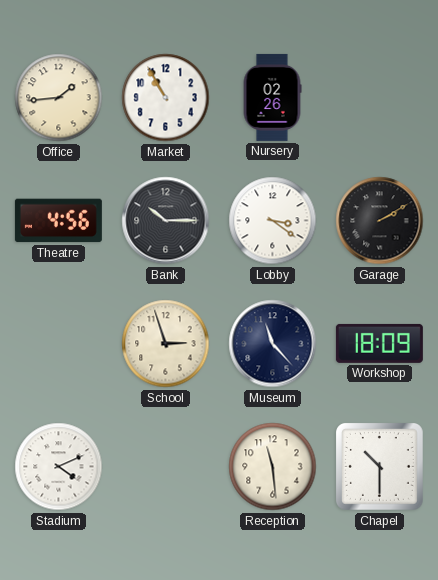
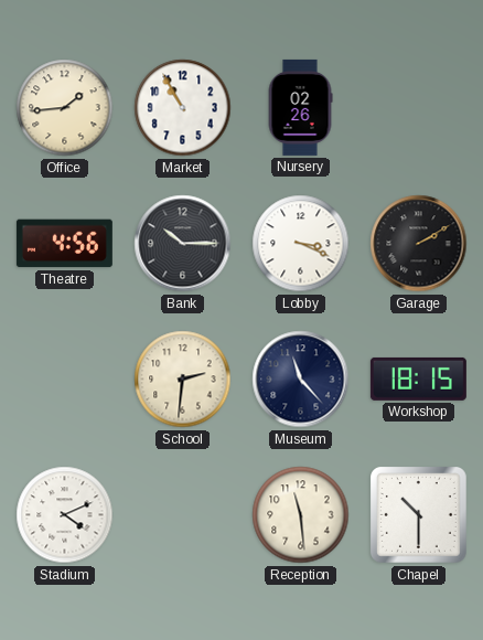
Lobby: 3:21 -> 3:19
School: 2:57 -> 2:31
Workshop: 18:09 -> 18:15
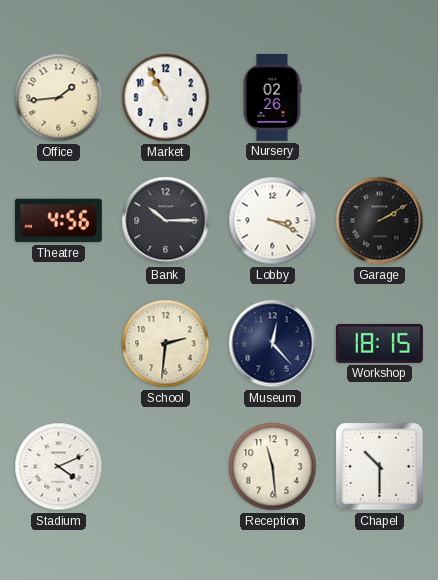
Museum: 11:23 -> 12:23
